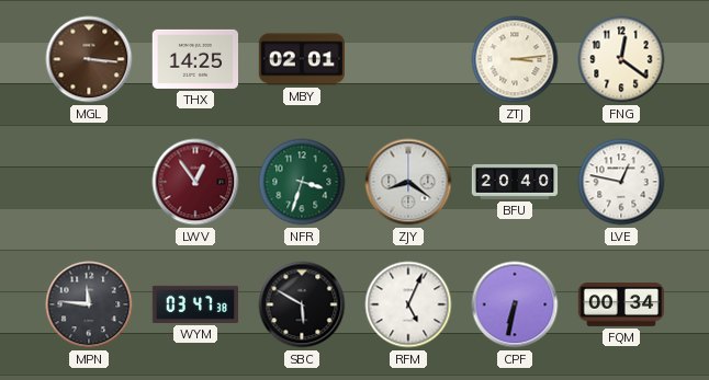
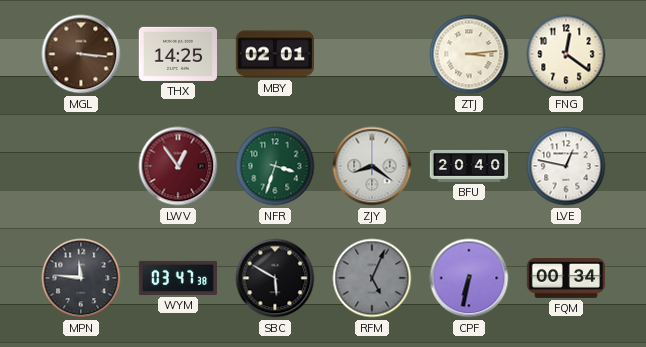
RFM dial: white -> grey
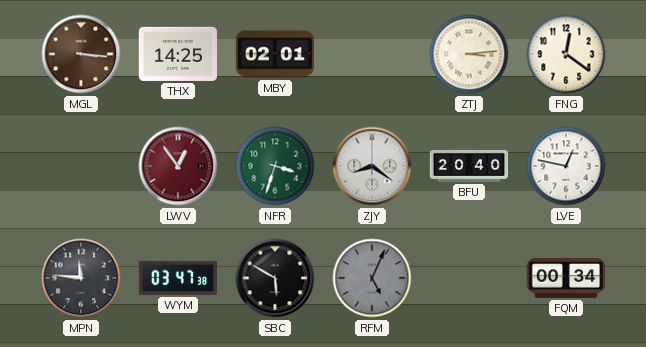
CPF: 6:32 -> none
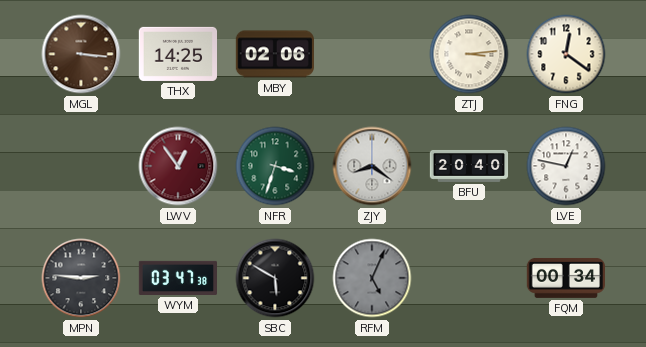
MBY: 02:01 -> 02:06
MPN: 11:46 -> 2:46
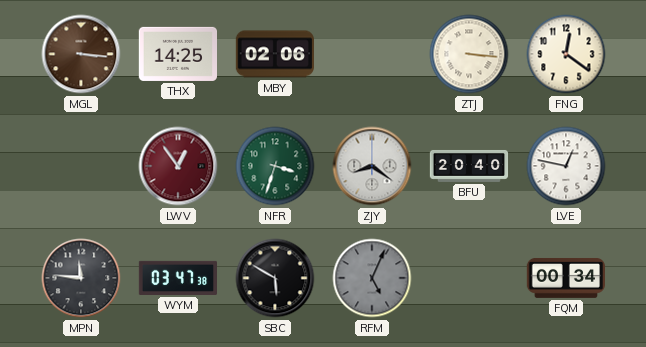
ZTJ: 3:14 -> 3:16
MPN: 2:46 -> 11:46
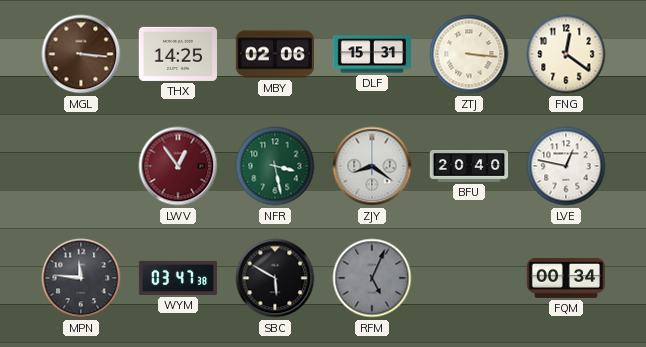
DLF: none -> 15:31
NFR: 3:33 -> 3:28
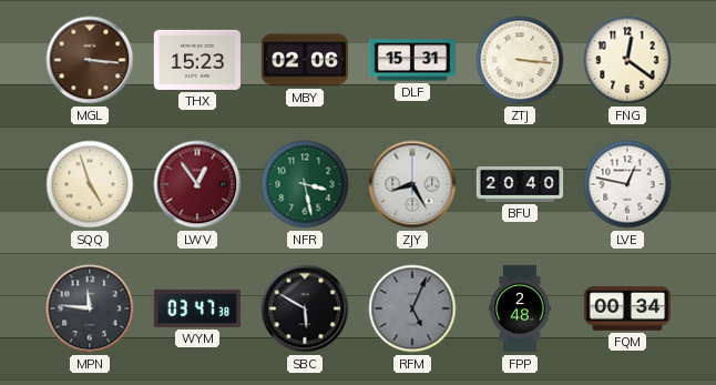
THX: 14:25 -> 15:23
SQQ: none -> 4:57
ZJY: 8:21 -> 8:25
FPP: none -> 2:48
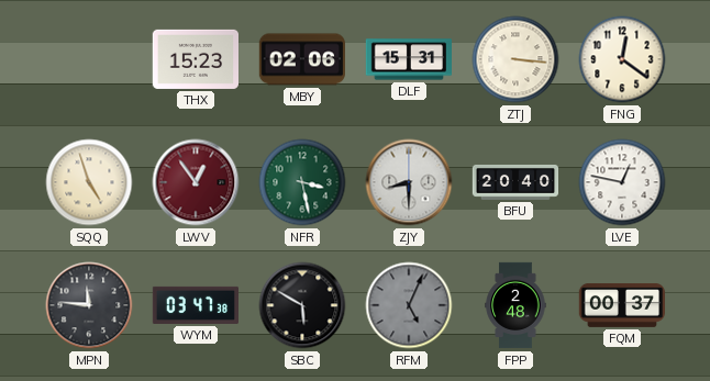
MGL: 3:16 -> none
ZJY: 8:25 -> 8:30
FQM: 00:34 -> 00:37
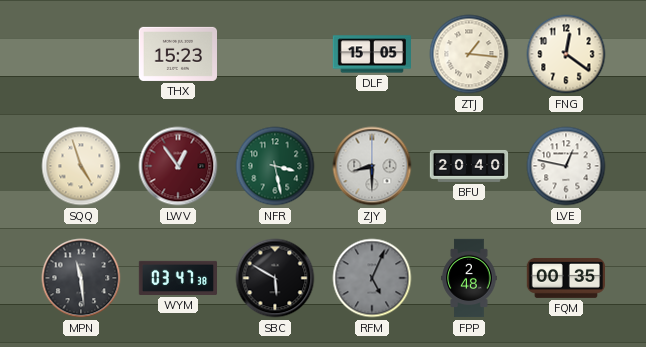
MBY: 02:06 -> none
DLF: 15:31 -> 15:05
ZTJ: 3:16 -> 1:16
MPN: 11:46 -> 11:29
FQM: 00:37 -> 00:35
